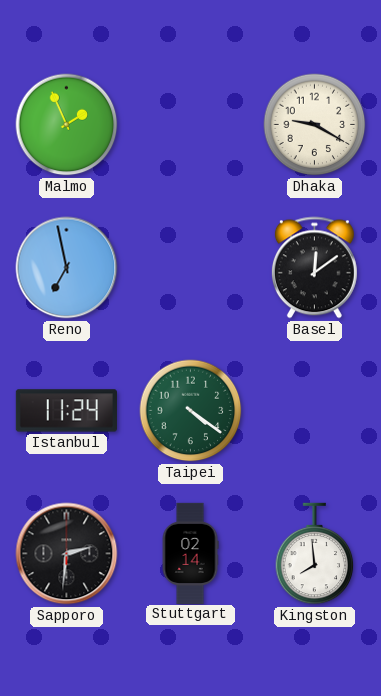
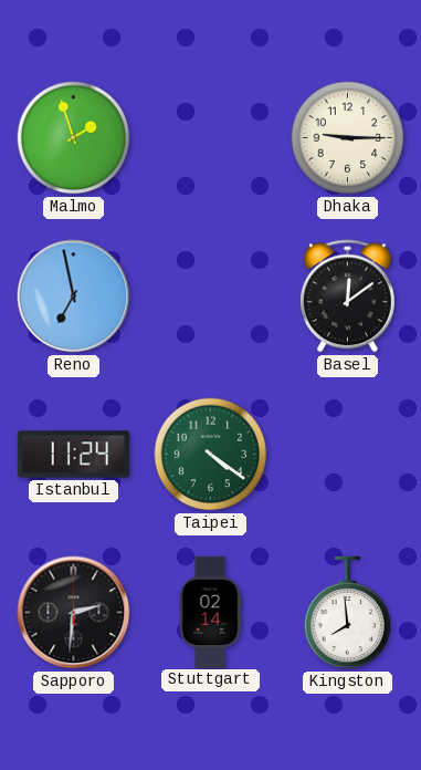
Malmo: 1:56 -> 1:57
Dhaka: 9:20 -> 9:15
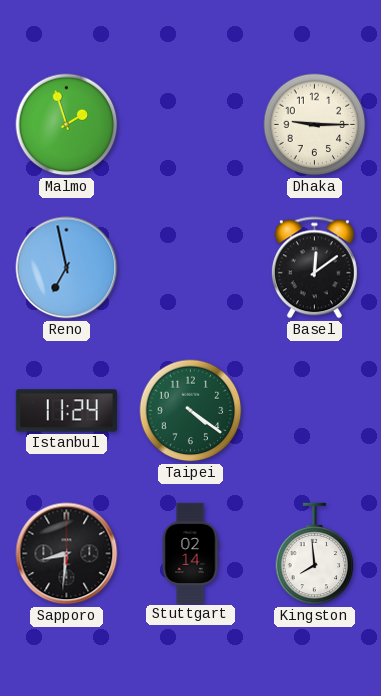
Sapporo: 2:31 -> 8:31
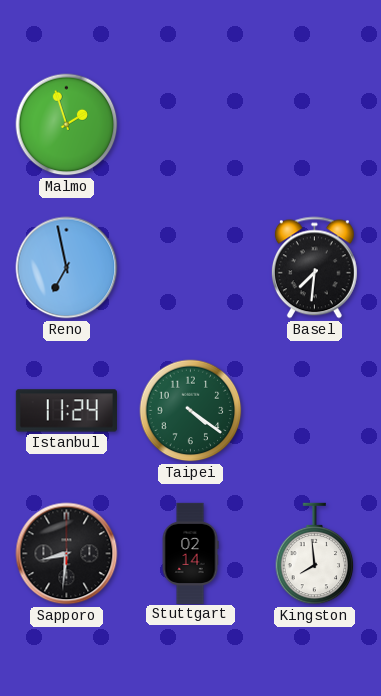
Dhaka: 9:15 -> none
Basel: 12:09 -> 7:31
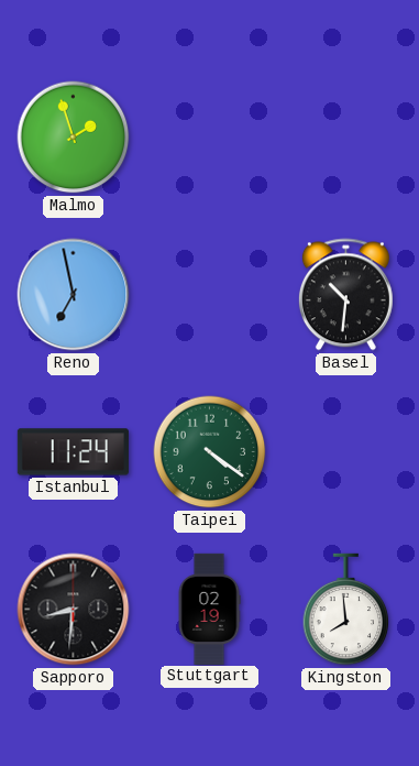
Basel: 7:31 -> 10:31
Stuttgart: 02:14 -> 02:19
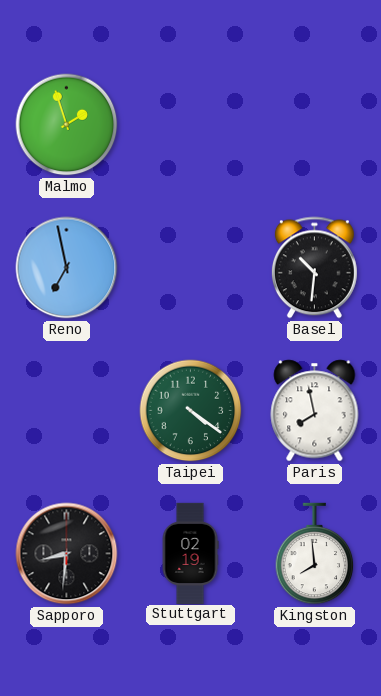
Istanbul: 11:24 -> none
Paris: none -> 7:58
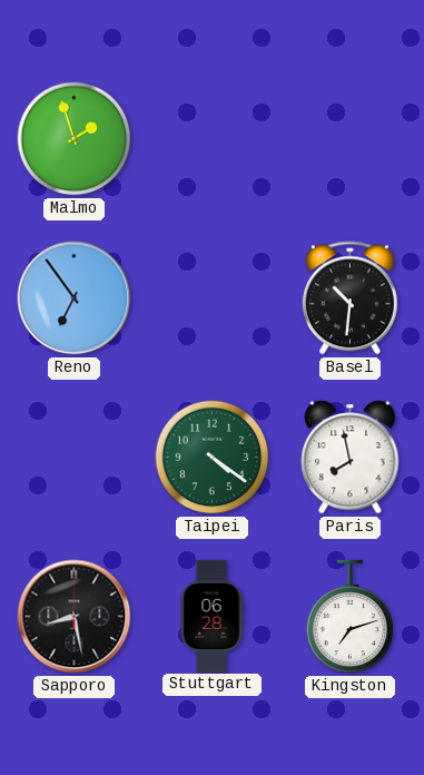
Reno: 6:58 -> 6:54
Sapporo: 8:31 -> 8:28
Stuttgart: 02:19 -> 06:28
Kingston: 7:59 -> 7:12
